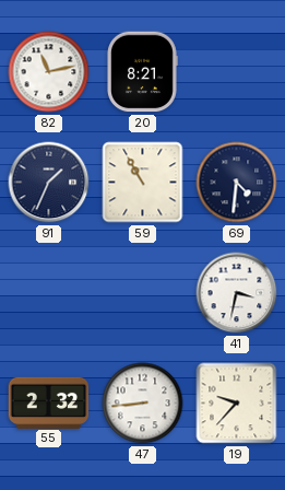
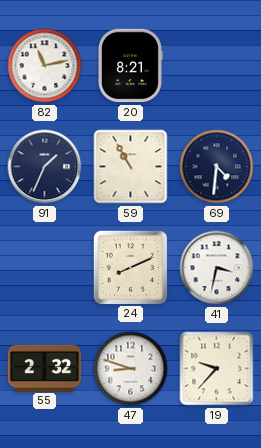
24: none -> 8:11
47: 8:44 -> 8:48
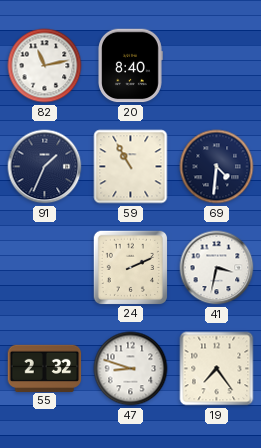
20: 8:21 -> 8:40
24: 8:11 -> 2:11
19: 9:37 -> 7:24
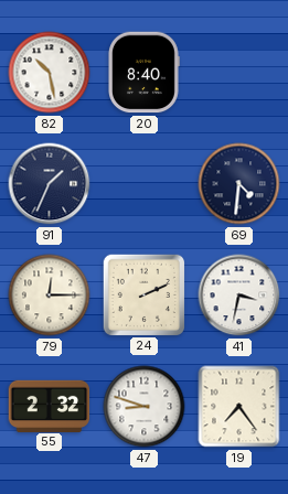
82: 11:13 -> 10:28
59: 10:55 -> none
79: none -> 12:15
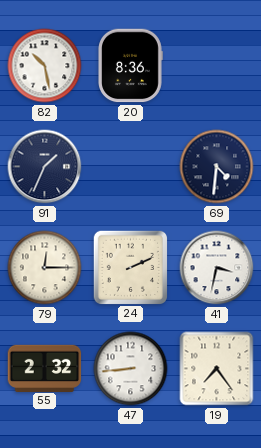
20: 8:40 -> 8:36
47: 8:48 -> 8:44
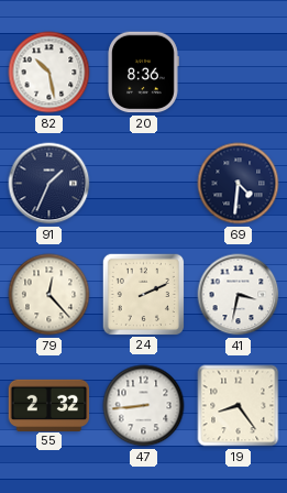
79: 12:15 -> 12:23
19: 7:24 -> 8:24
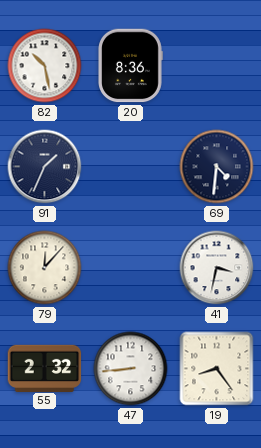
79: 12:23 -> 12:07
24: 2:11 -> none
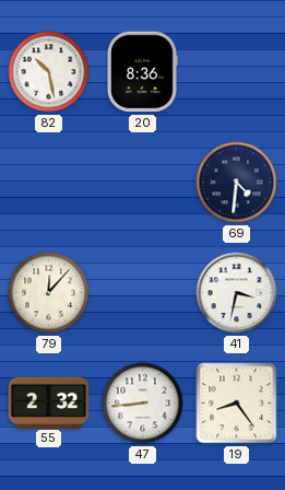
91: 1:34 -> none
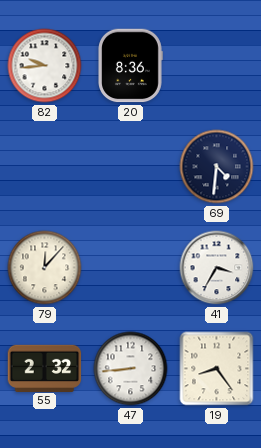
82: 10:28 -> 9:44
41: 3:32 -> 3:35
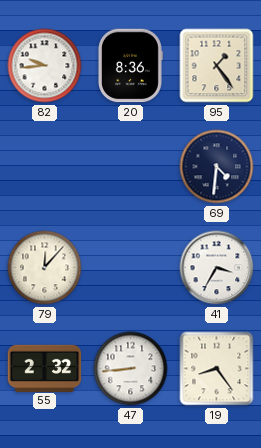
95: none -> 1:24
